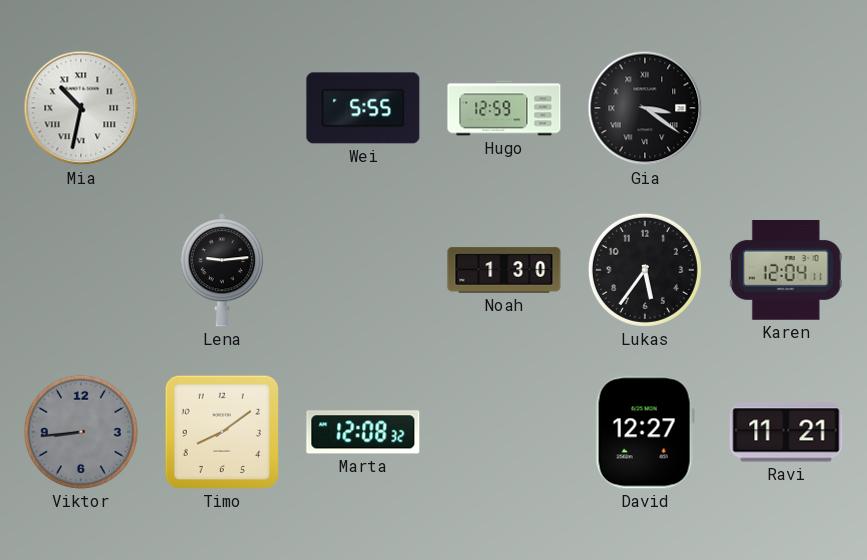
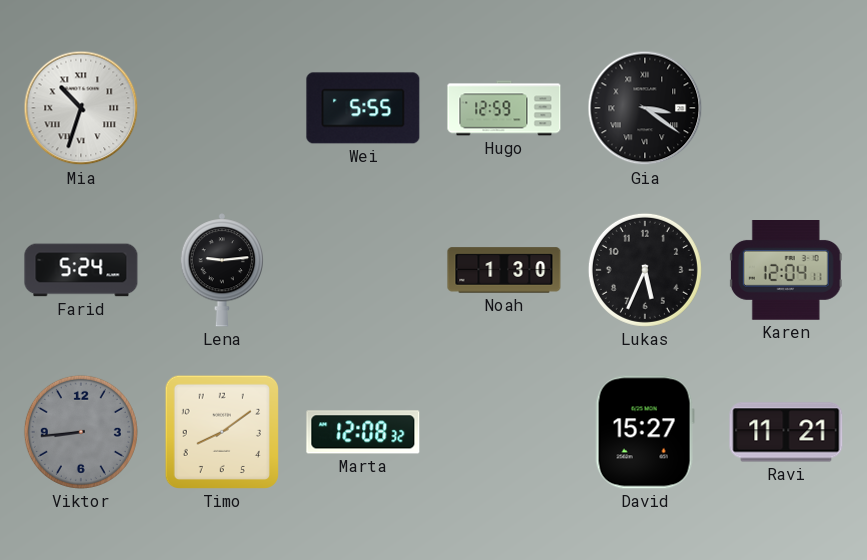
Mia: 10:32 -> 10:33
Farid: none -> 5:24
Lukas: 5:36 -> 5:34
David: 12:27 -> 15:27
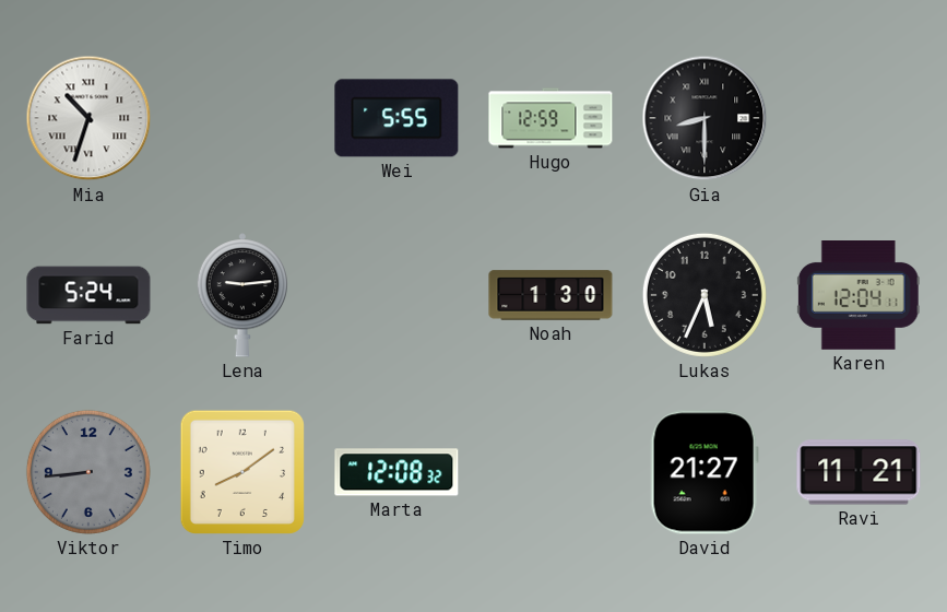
Gia: 3:21 -> 8:30
David: 15:27 -> 21:27
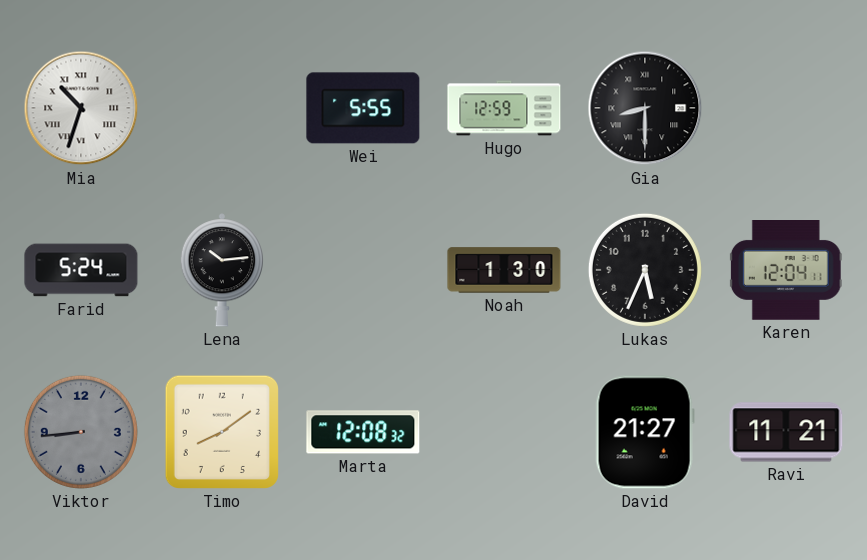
Lena: 9:14 -> 10:14
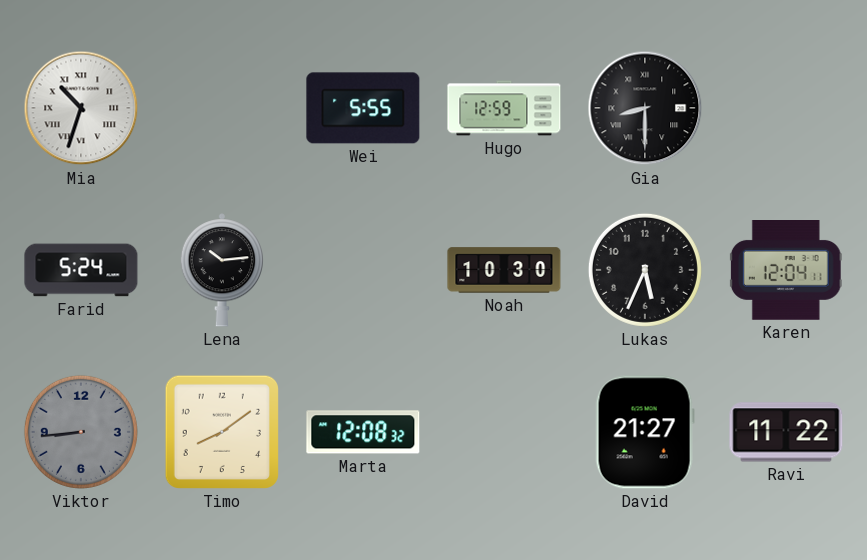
Noah: 1:30 -> 10:30
Ravi: 11:21 -> 11:22
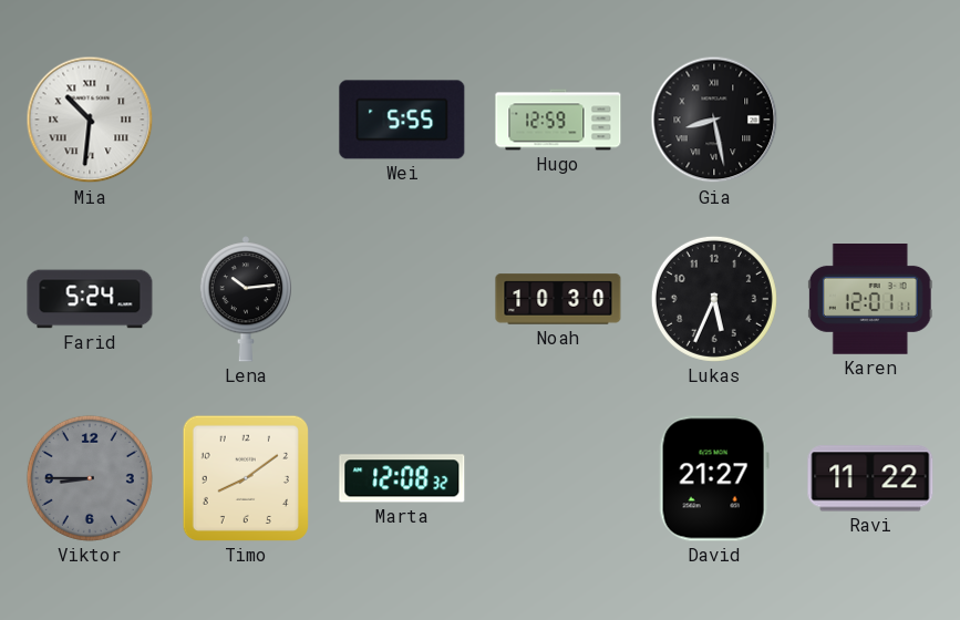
Mia: 10:33 -> 10:31
Gia: 8:30 -> 8:28
Karen: 12:04 -> 12:01
Viktor: 8:44 -> 8:45
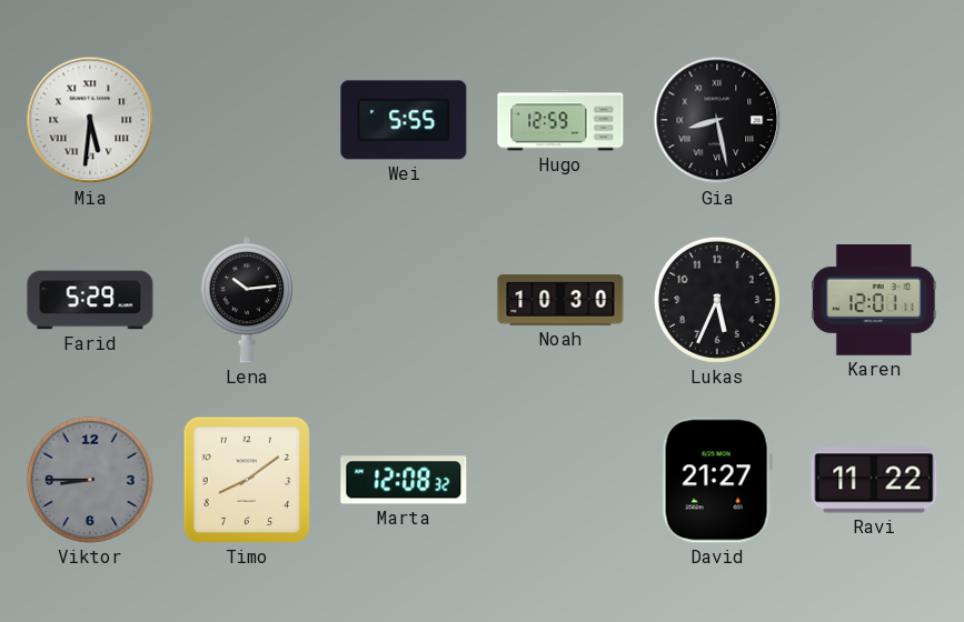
Mia: 10:31 -> 5:31
Farid: 5:24 -> 5:29
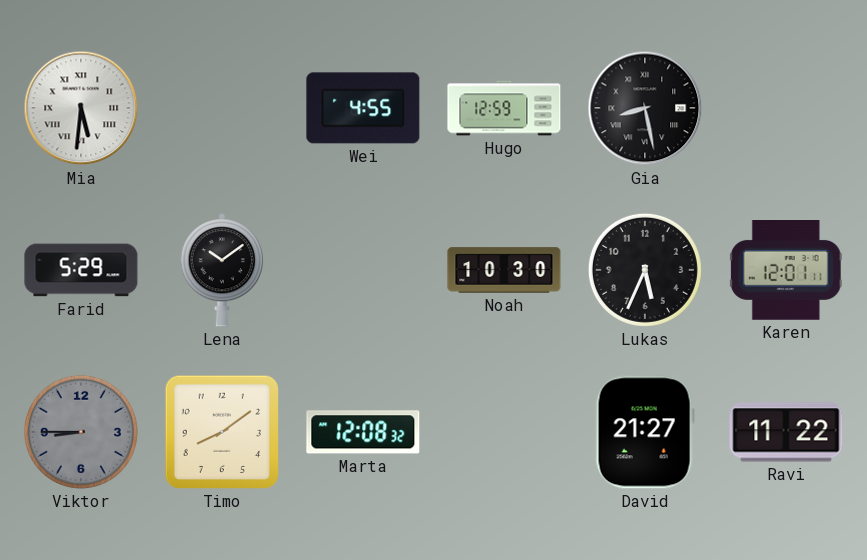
Wei: 5:55 -> 4:55
Lena: 10:14 -> 10:09
